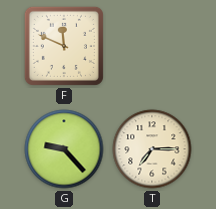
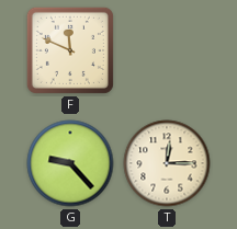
T: 7:15 -> 12:15
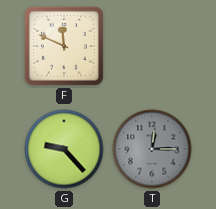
T dial: cream -> grey
